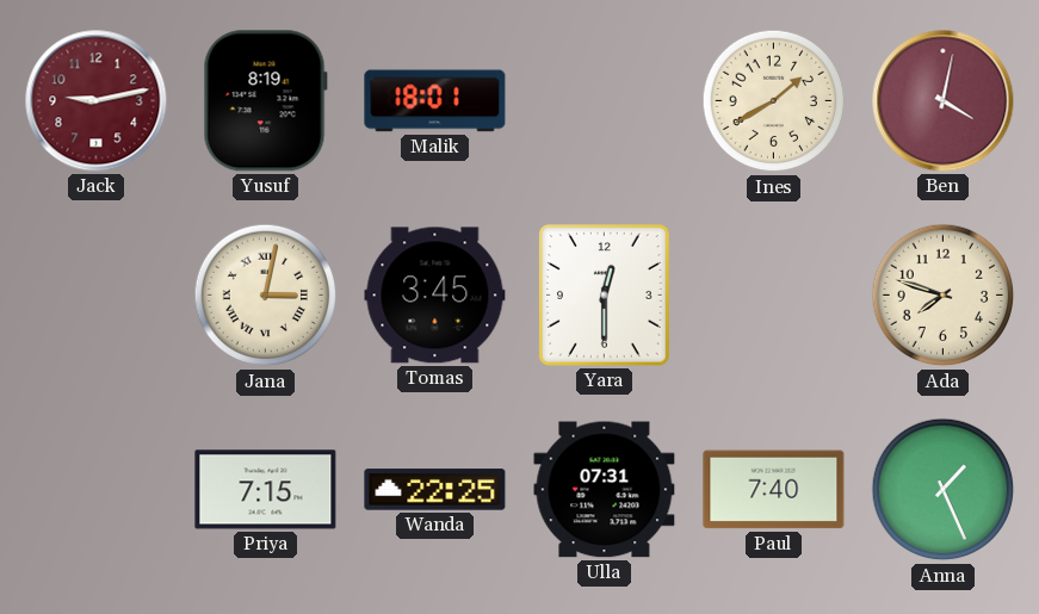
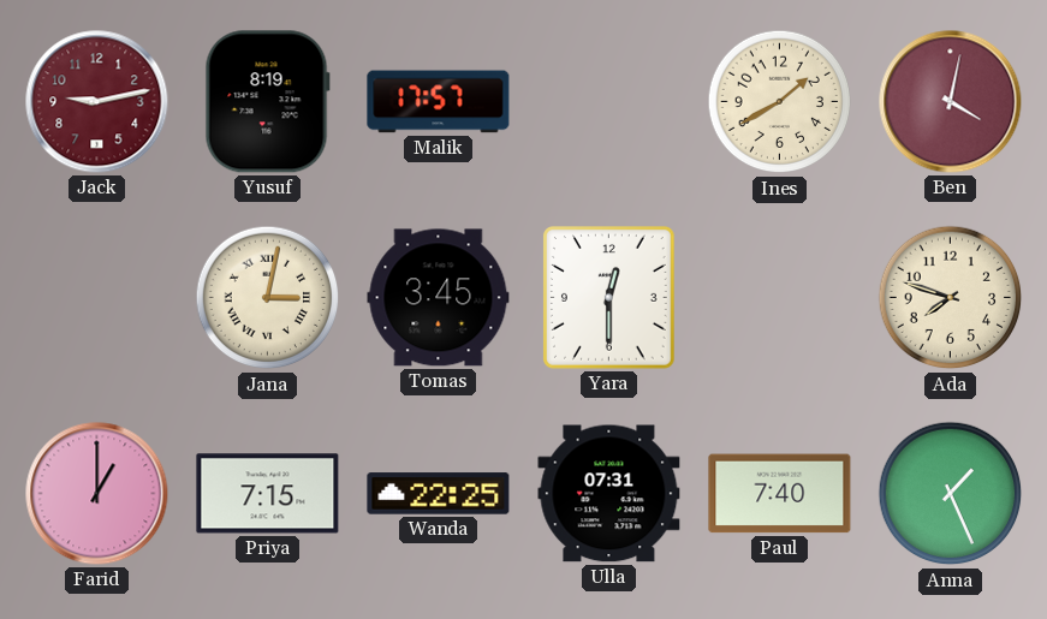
Malik: 18:01 -> 17:57
Farid: none -> 1:00
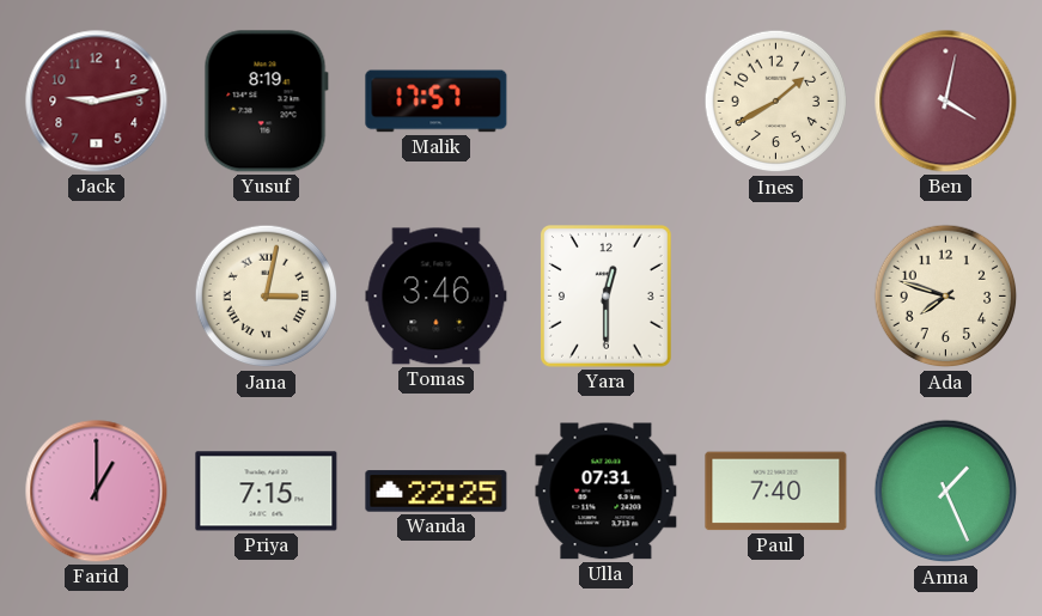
Tomas: 3:45 -> 3:46
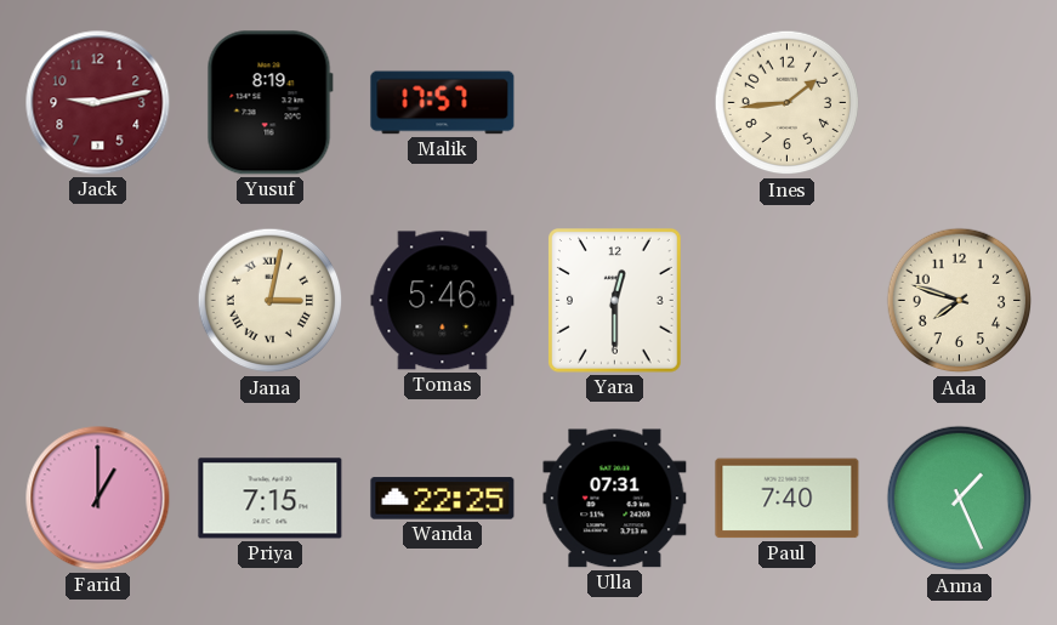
Ines: 1:40 -> 1:44
Ben: 4:02 -> none
Tomas: 3:46 -> 5:46
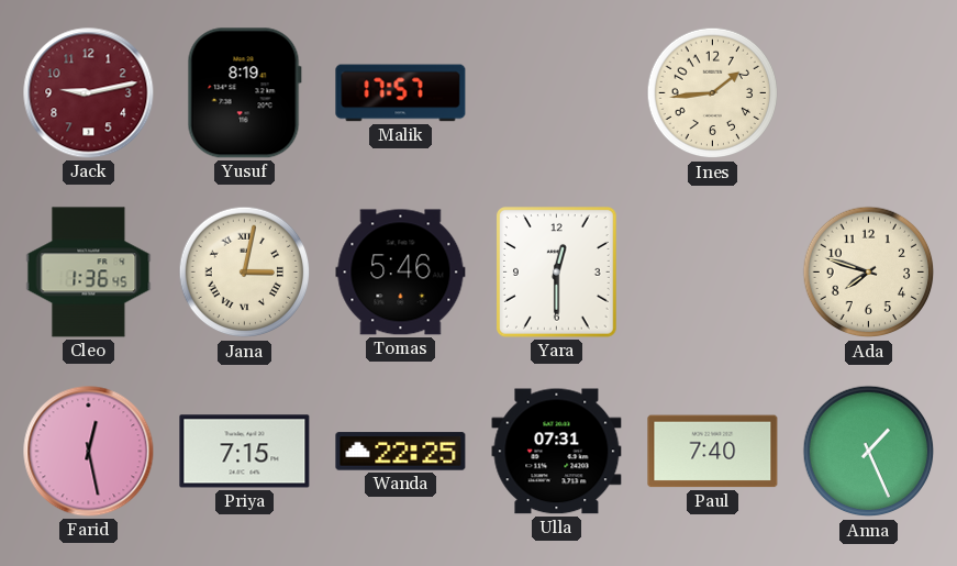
Cleo: none -> 1:36
Farid: 1:00 -> 12:28
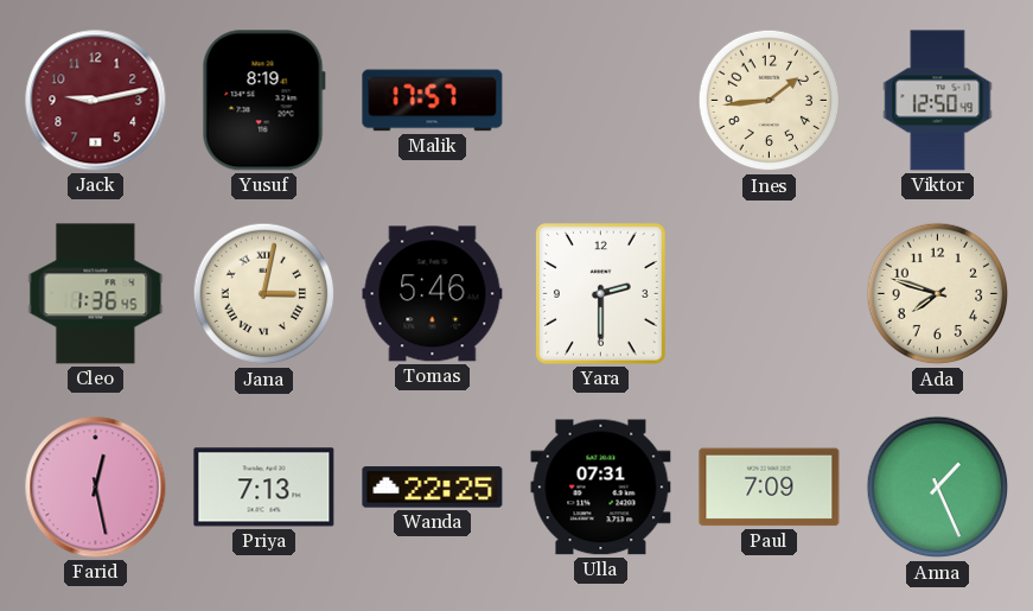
Viktor: none -> 12:50
Yara: 12:30 -> 2:30
Priya: 7:15 -> 7:13
Paul: 7:40 -> 7:09
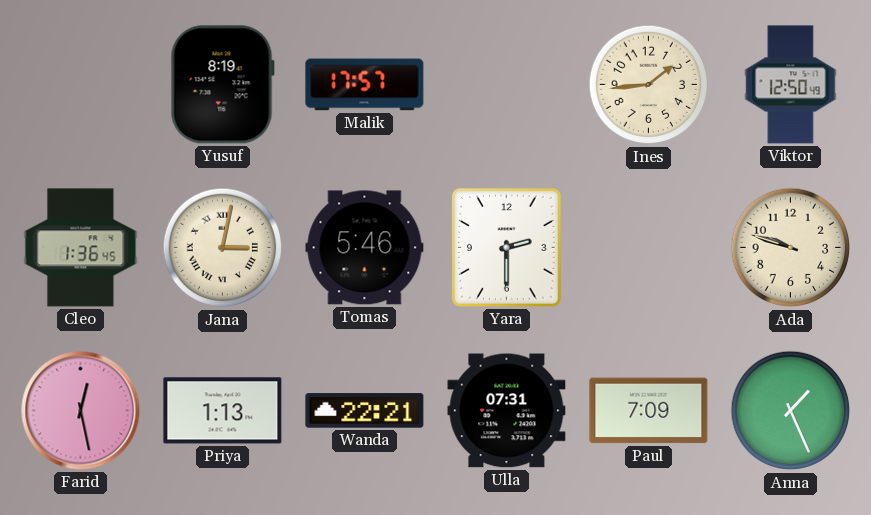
Jack: 9:13 -> none
Ada: 7:48 -> 9:48
Priya: 7:13 -> 1:13
Wanda: 22:25 -> 22:21
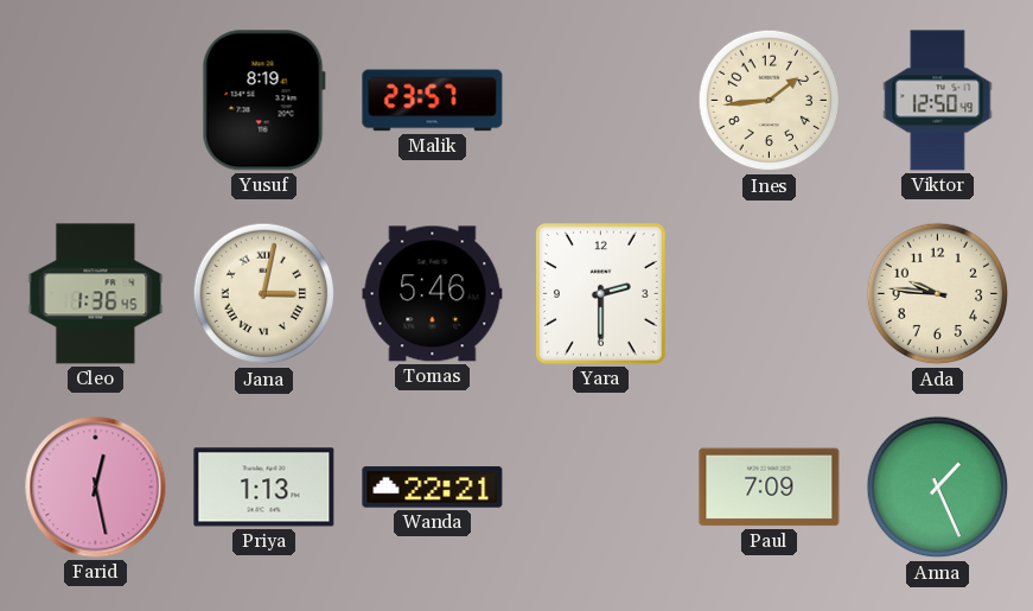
Malik: 17:57 -> 23:57
Ada: 9:48 -> 9:46
Ulla: 07:31 -> none
